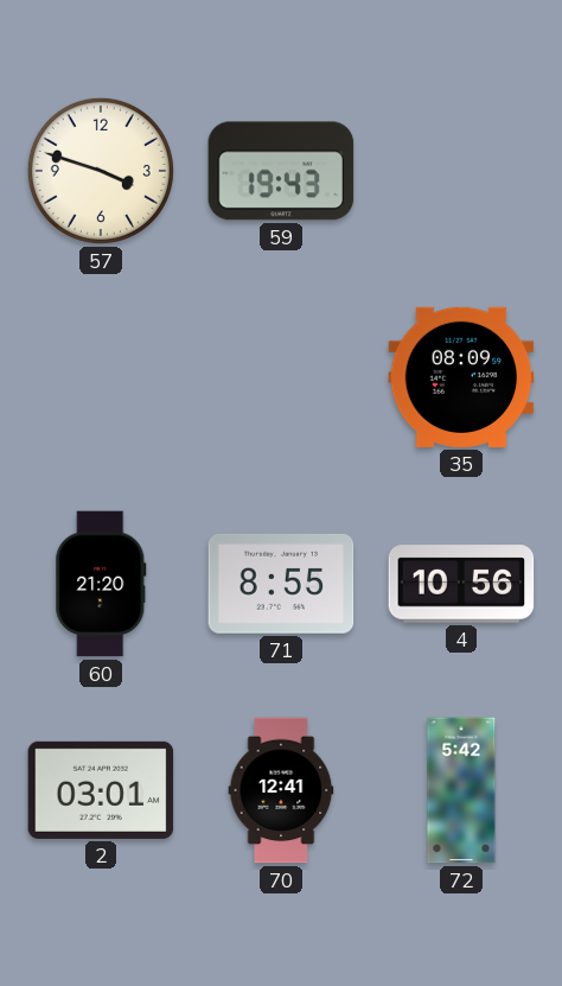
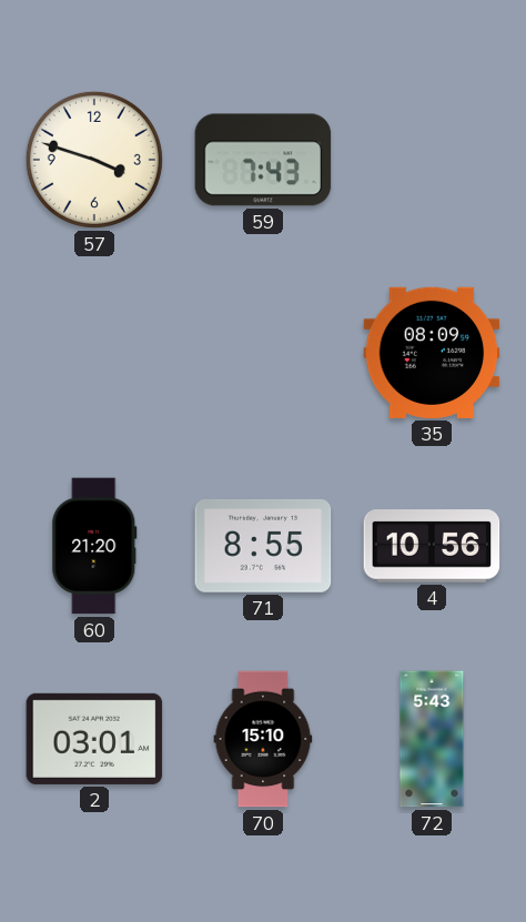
59: 19:43 -> 7:43
70: 12:41 -> 15:10
72: 5:42 -> 5:43
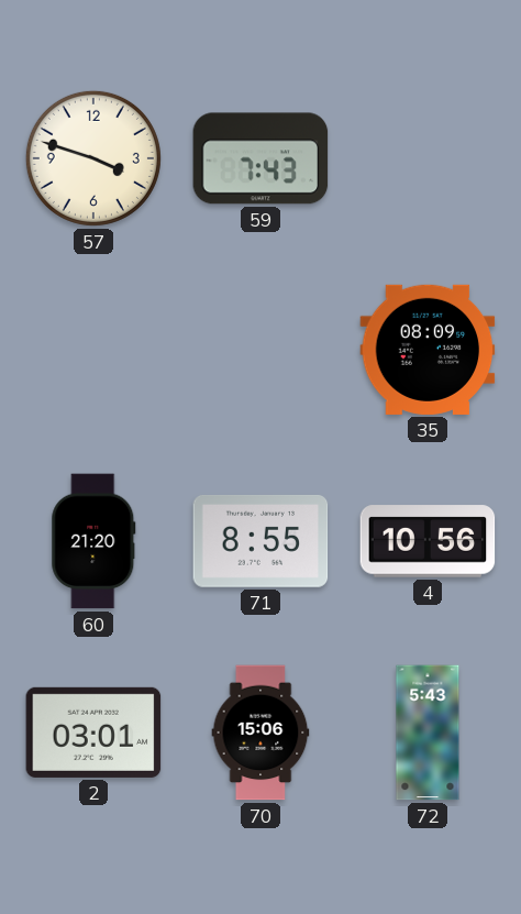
70: 15:10 -> 15:06
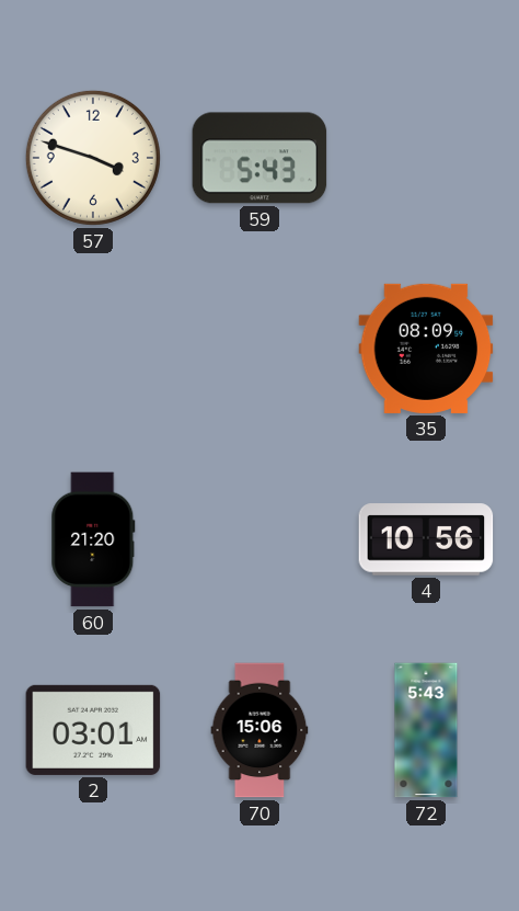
59: 7:43 -> 5:43
71: 8:55 -> none
